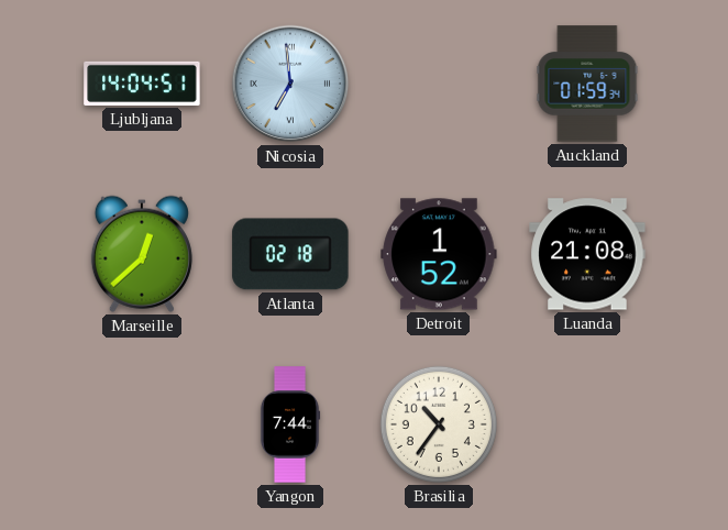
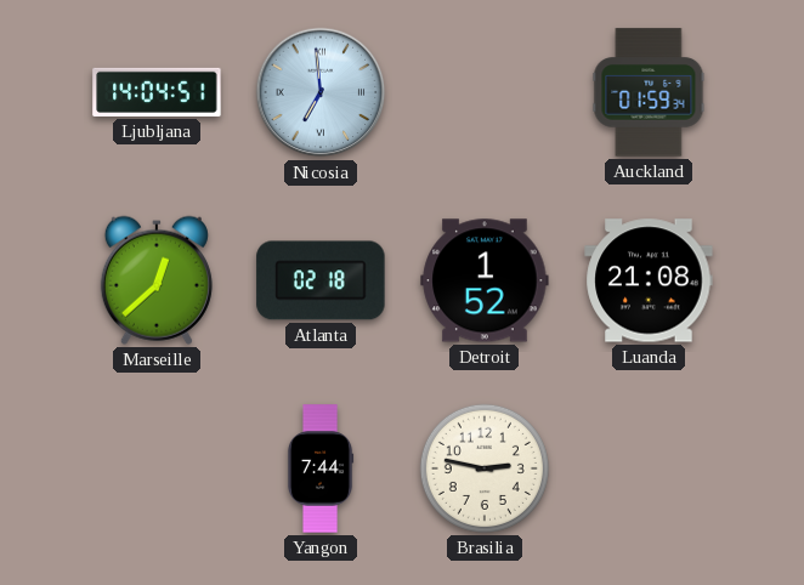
Brasilia: 10:36 -> 2:47
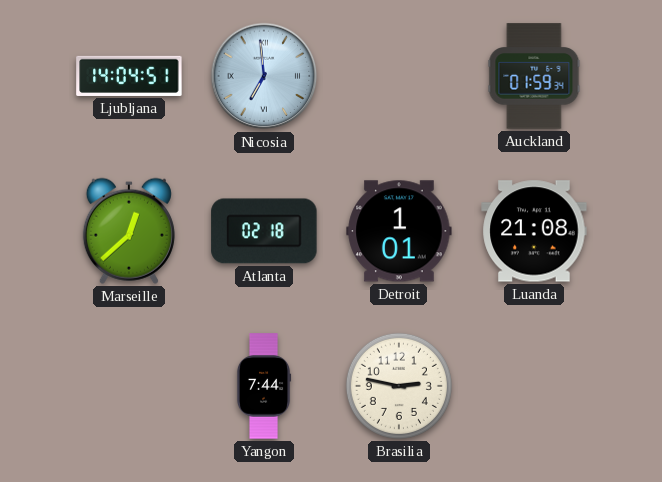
Detroit: 1:52 -> 1:01
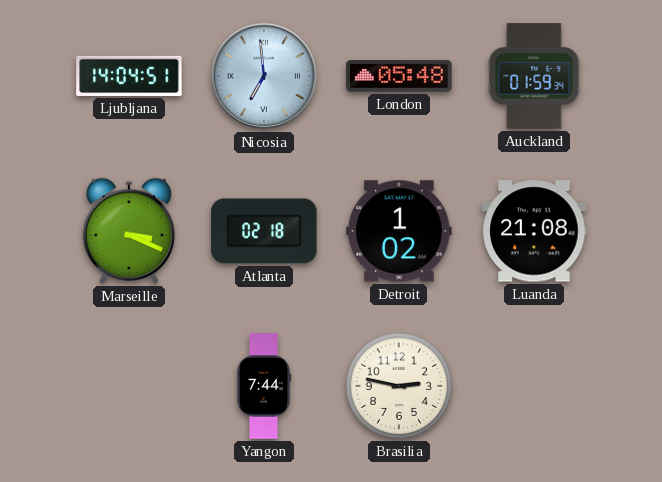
London: none -> 05:48
Marseille: 12:38 -> 3:19
Detroit: 1:01 -> 1:02
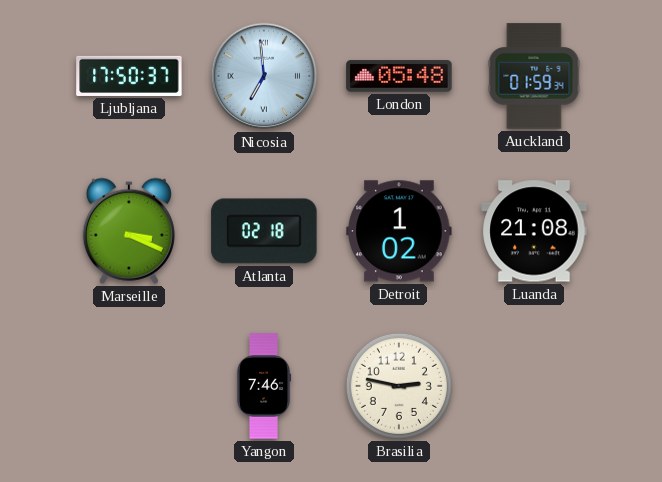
Ljubljana: 14:04 -> 17:50
Yangon: 7:44 -> 7:46
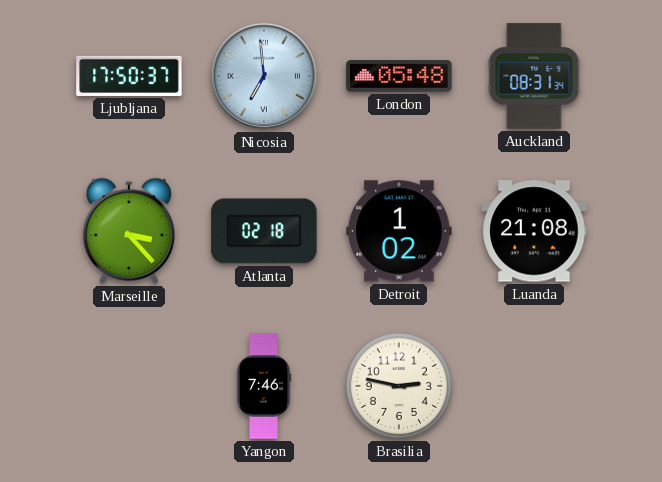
Auckland: 01:59 -> 08:31
Marseille: 3:19 -> 3:23
